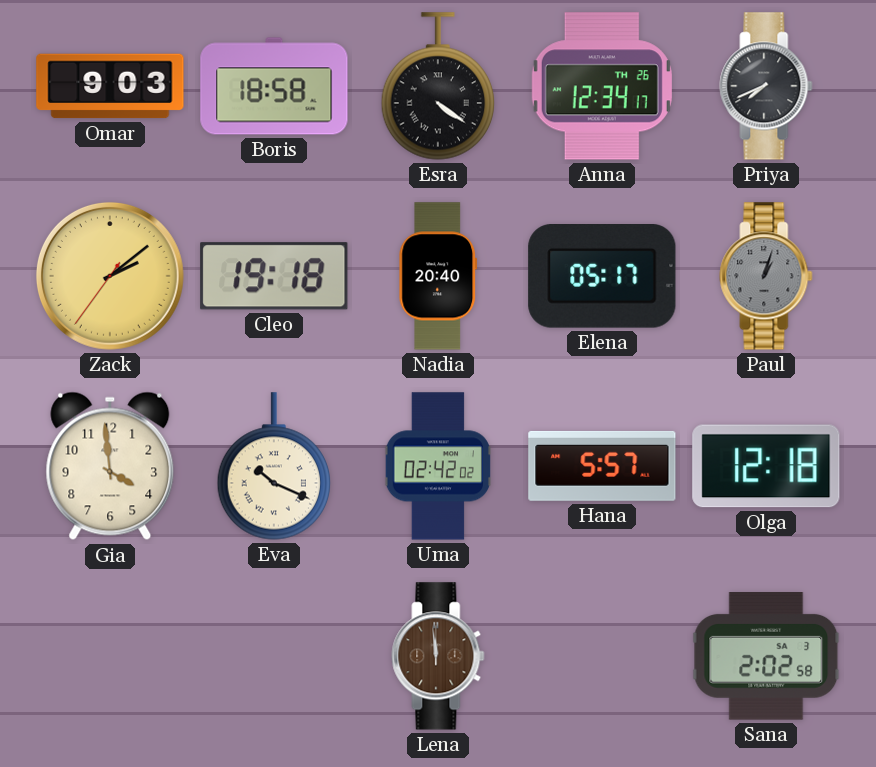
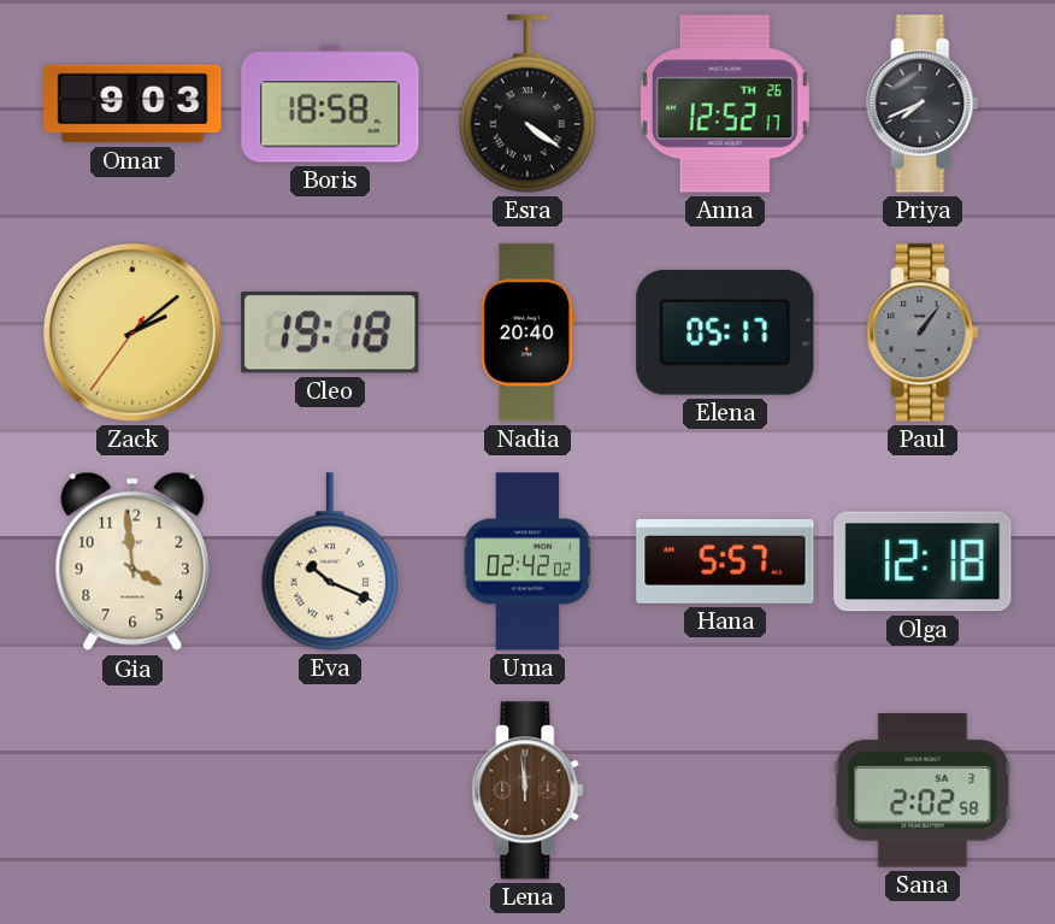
Anna: 12:34 -> 12:52
Paul: 1:03 -> 1:06
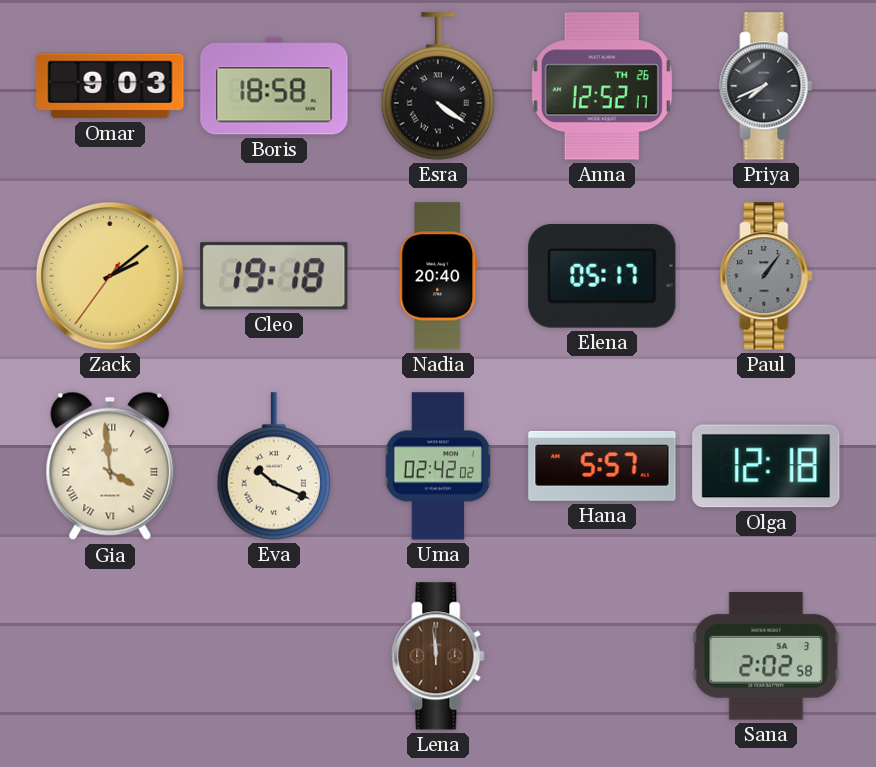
Gia numerals: Arabic -> Roman
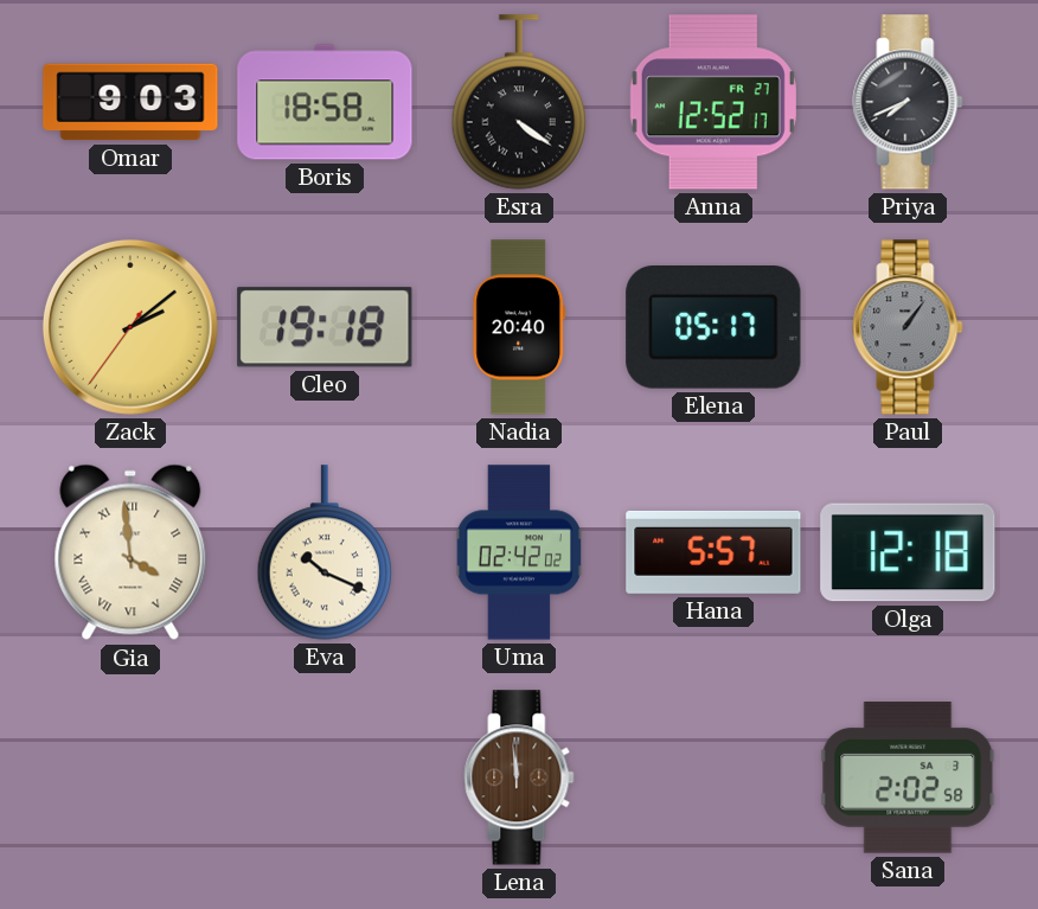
Anna date: TH 26 -> FR 27
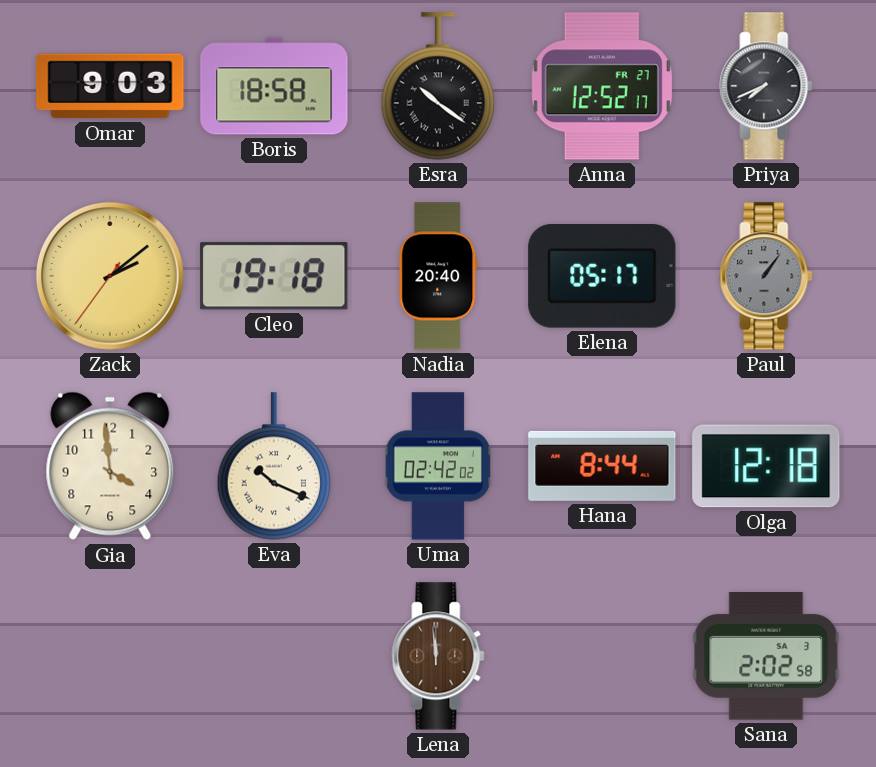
Esra: 4:21 -> 10:21
Gia numerals: Roman -> Arabic
Hana: 5:57 -> 8:44
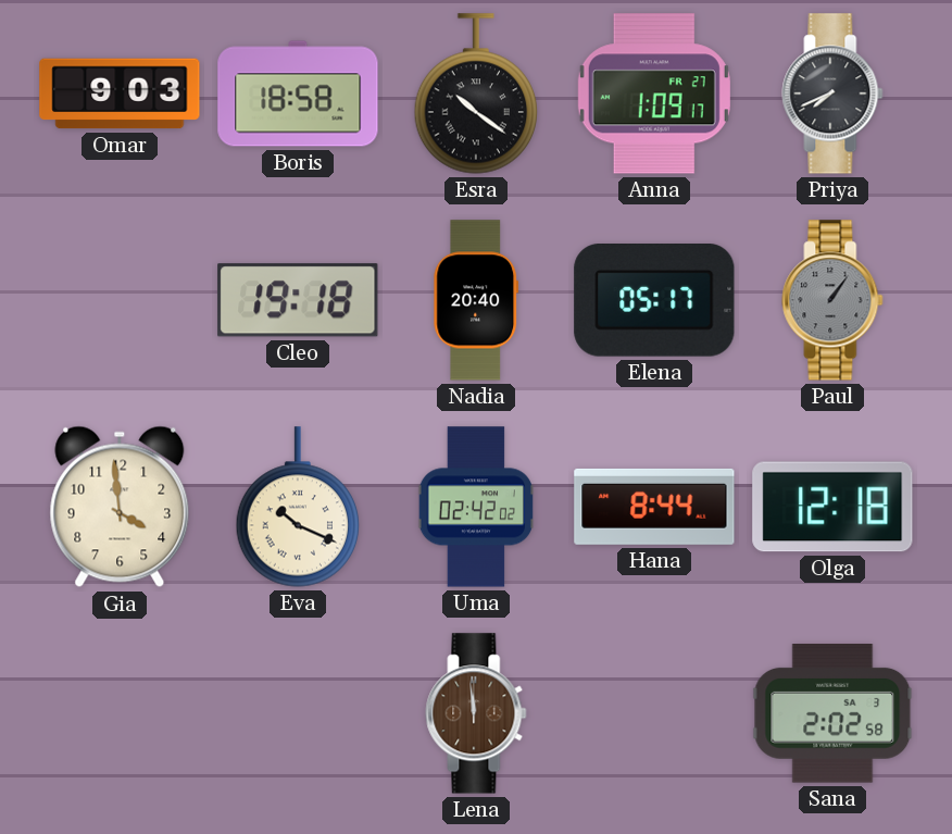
Anna: 12:52 -> 1:09
Zack: 2:08 -> none
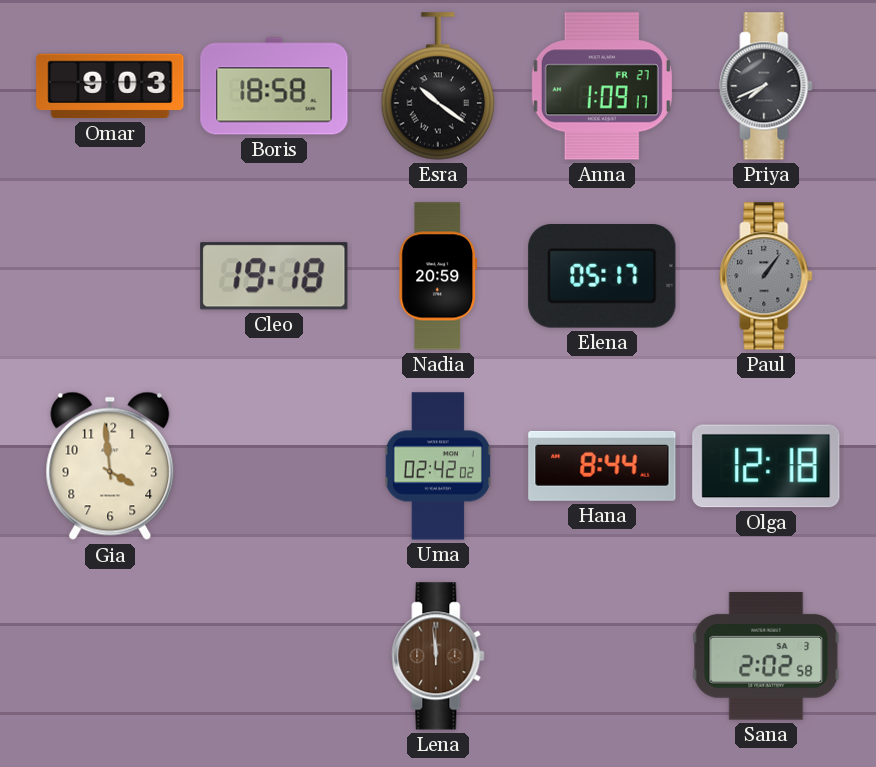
Nadia: 20:40 -> 20:59
Eva: 10:19 -> none
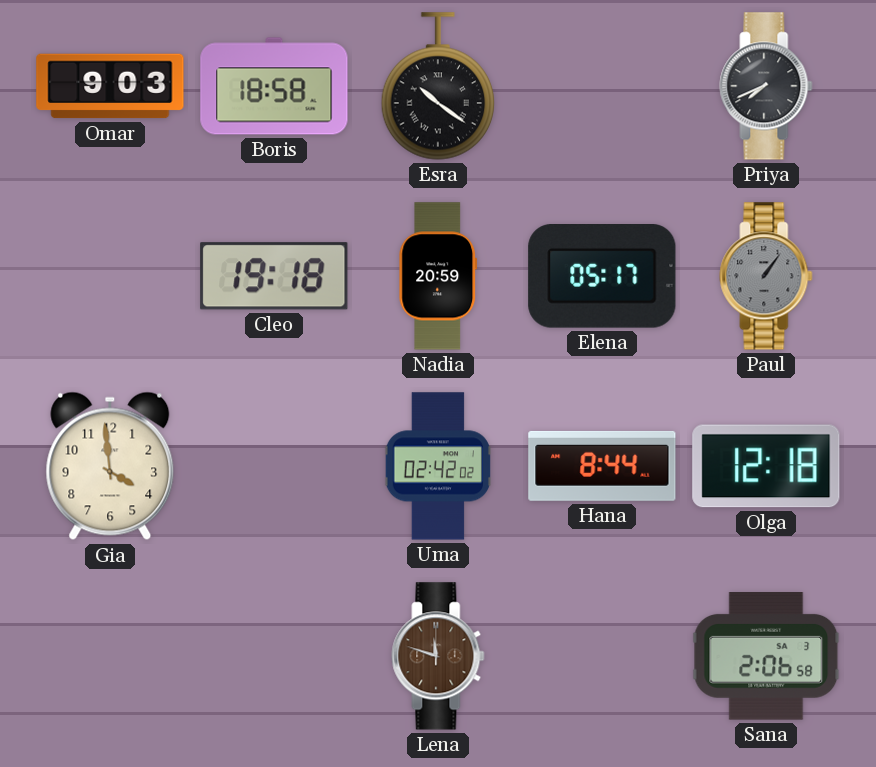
Anna: 1:09 -> none
Lena: 11:59 -> 11:48
Sana: 2:02 -> 2:06
